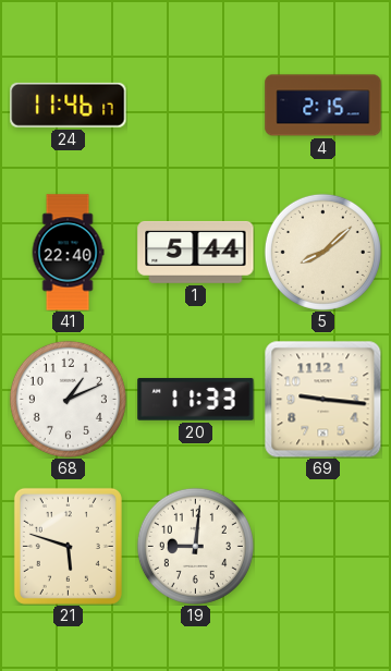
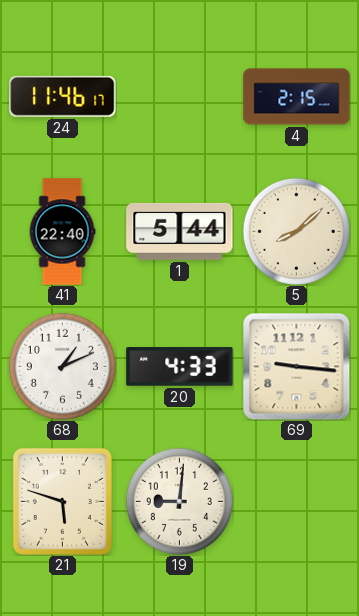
20: 11:33 -> 4:33
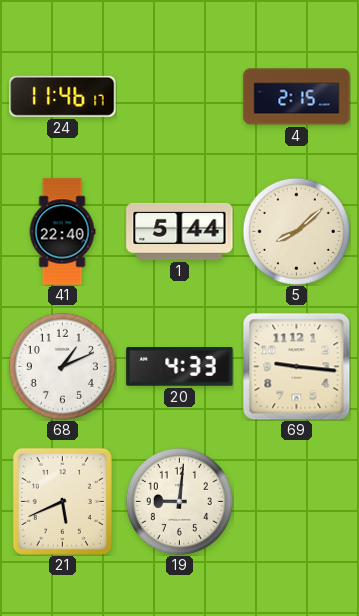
21: 5:48 -> 5:41
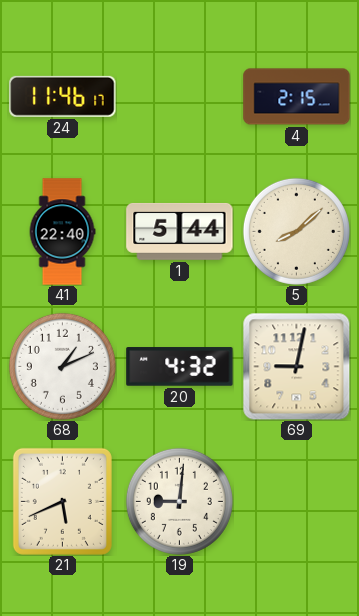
20: 4:33 -> 4:32
69: 9:16 -> 9:02
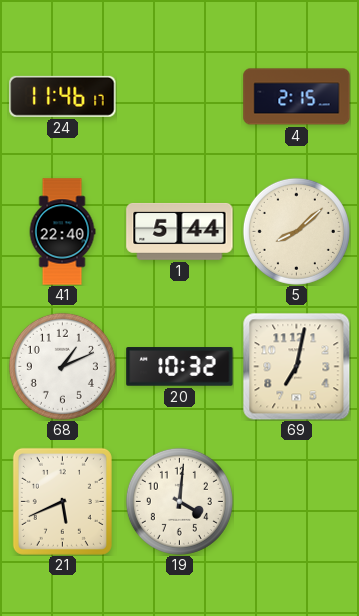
20: 4:32 -> 10:32
69: 9:02 -> 7:02
19: 9:01 -> 4:01
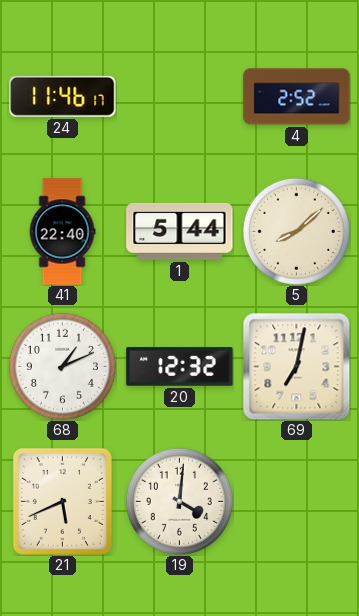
4: 2:15 -> 2:52
20: 10:32 -> 12:32
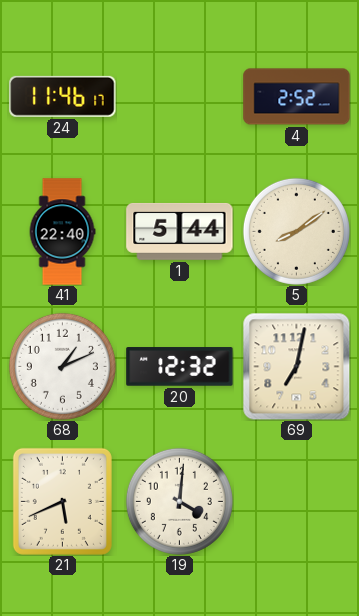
5: 8:08 -> 8:09
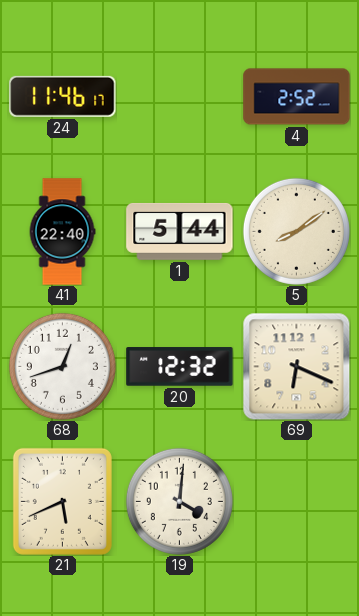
68: 1:11 -> 12:42
69: 7:02 -> 6:19
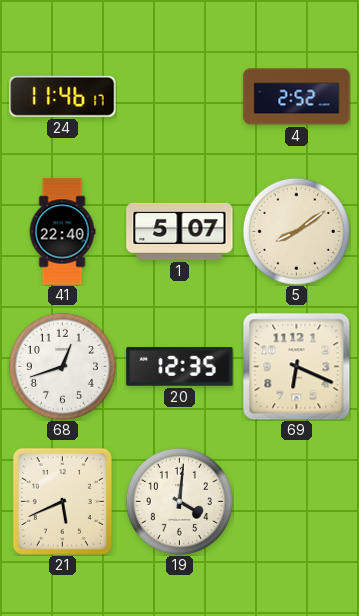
1: 5:44 -> 5:07
20: 12:32 -> 12:35
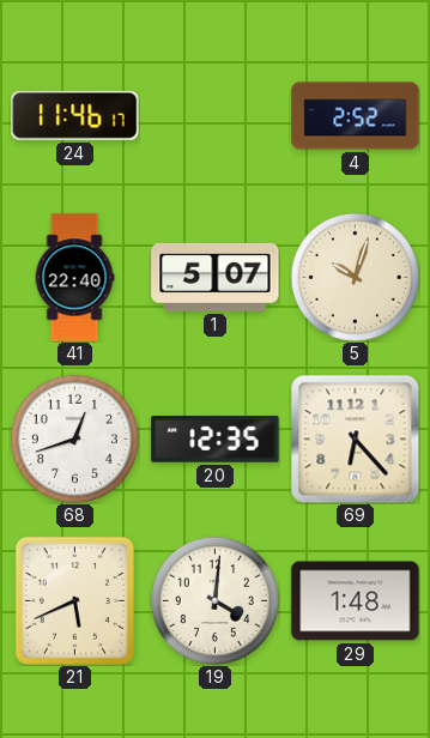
5: 8:09 -> 10:03
69: 6:19 -> 6:23
29: none -> 1:48
